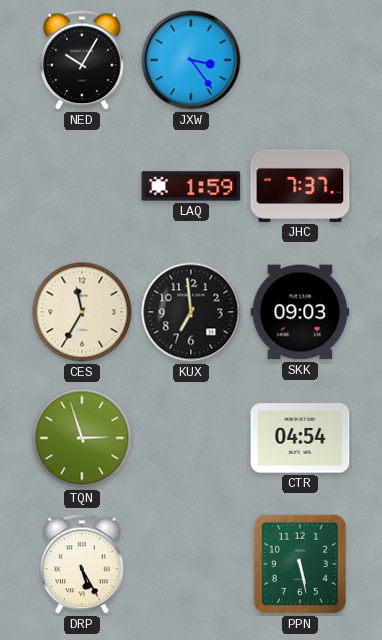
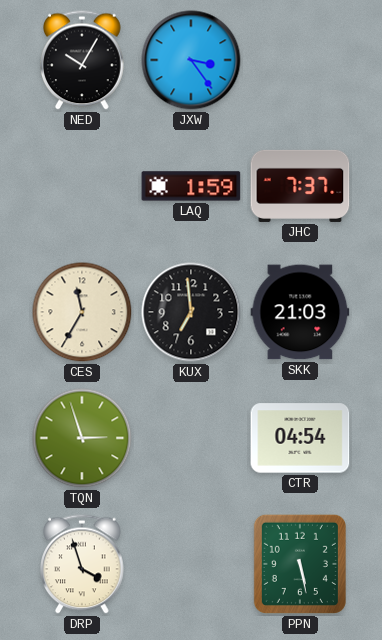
SKK: 09:03 -> 21:03
DRP: 5:25 -> 3:57
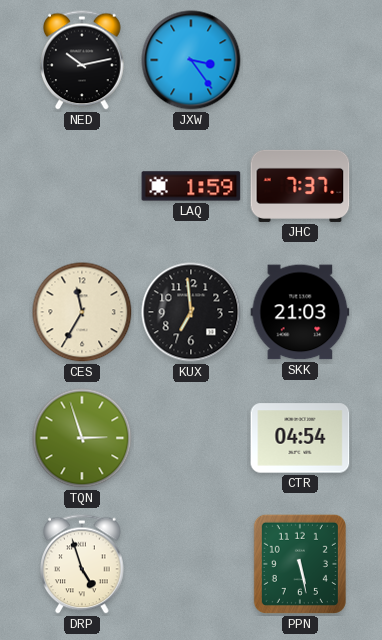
NED: 10:05 -> 10:13
DRP: 3:57 -> 4:57
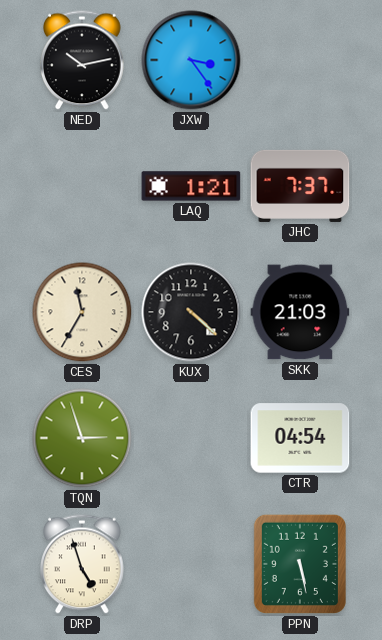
LAQ: 1:59 -> 1:21
KUX: 6:59 -> 4:22
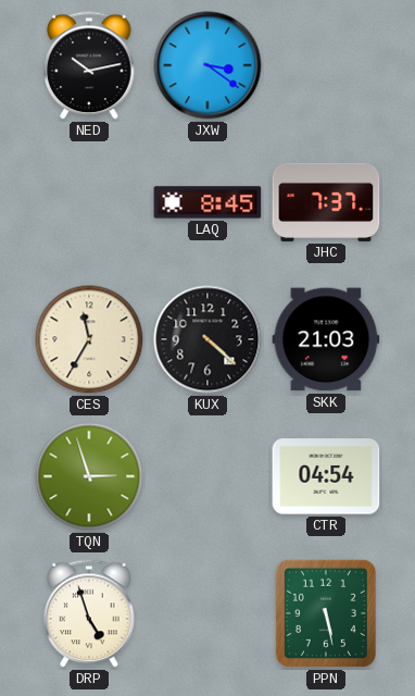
JXW: 3:24 -> 3:21
LAQ: 1:21 -> 8:45
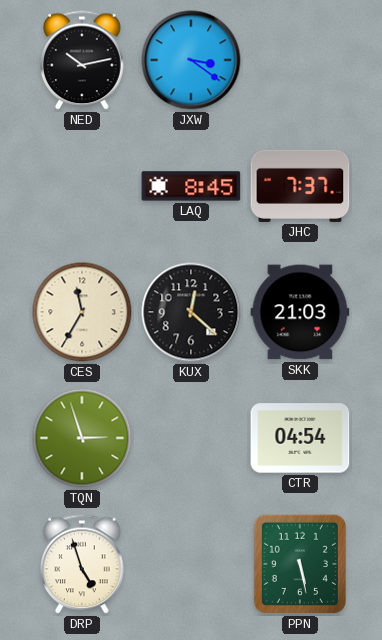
KUX: 4:22 -> 12:22
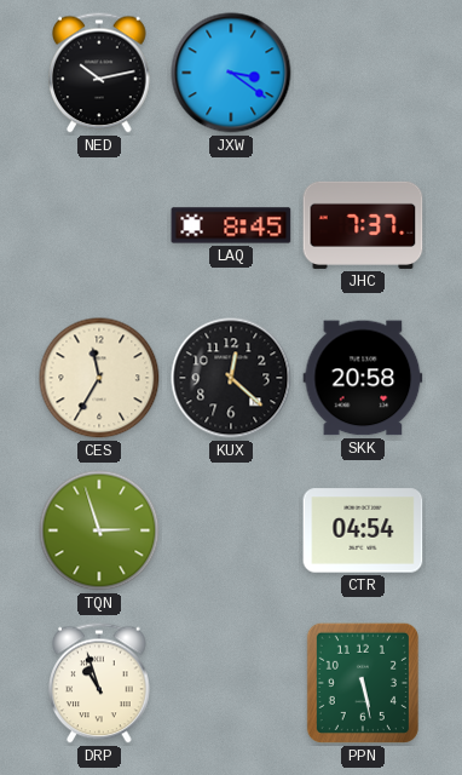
SKK: 21:03 -> 20:58
DRP: 4:57 -> 10:57
